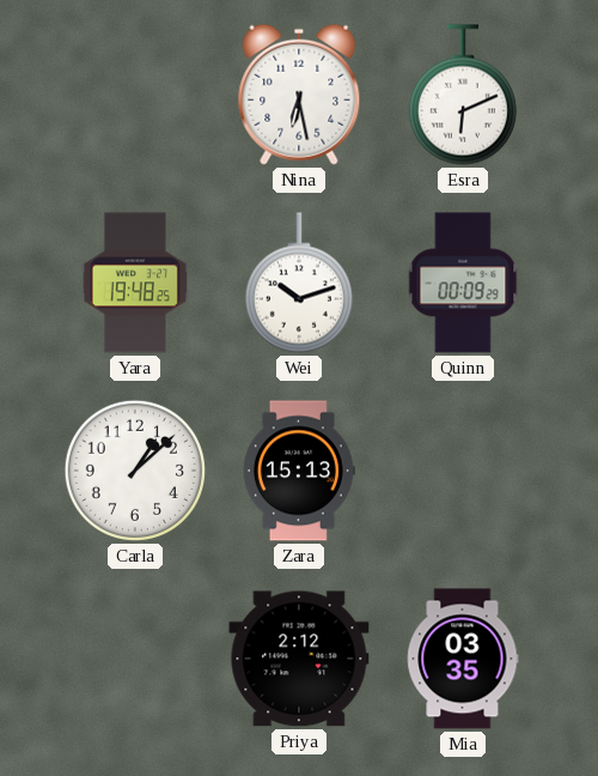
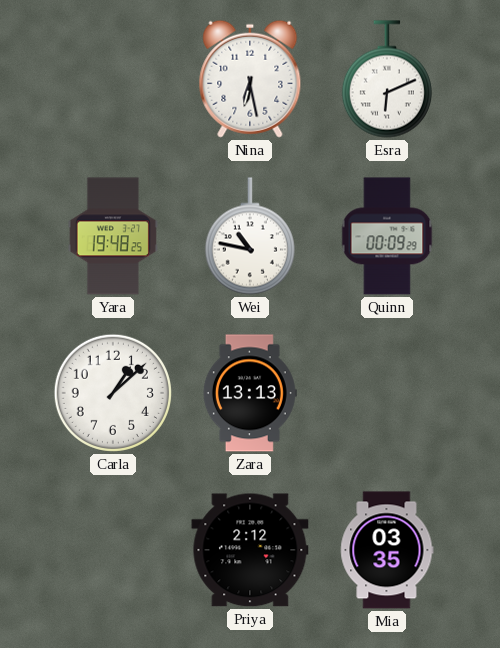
Wei: 10:12 -> 10:47
Zara: 15:13 -> 13:13
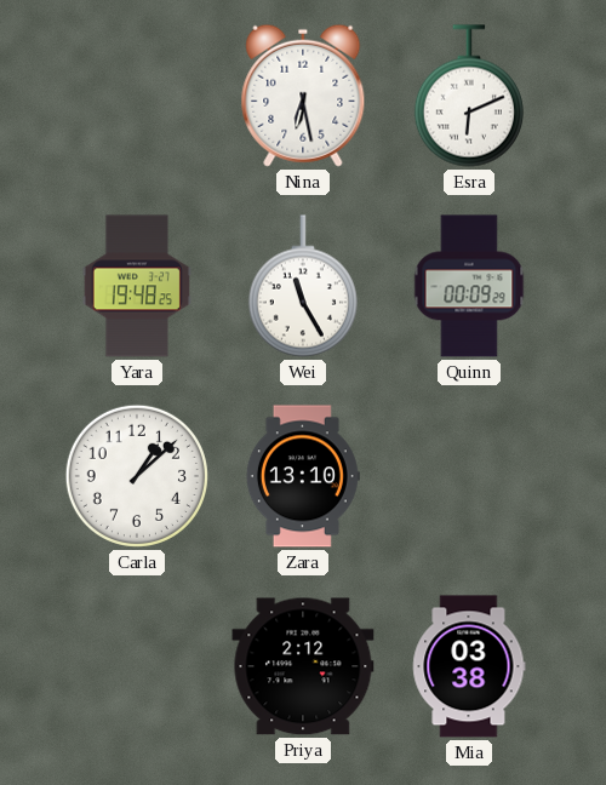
Wei: 10:47 -> 11:25
Zara: 13:13 -> 13:10
Mia: 03:35 -> 03:38
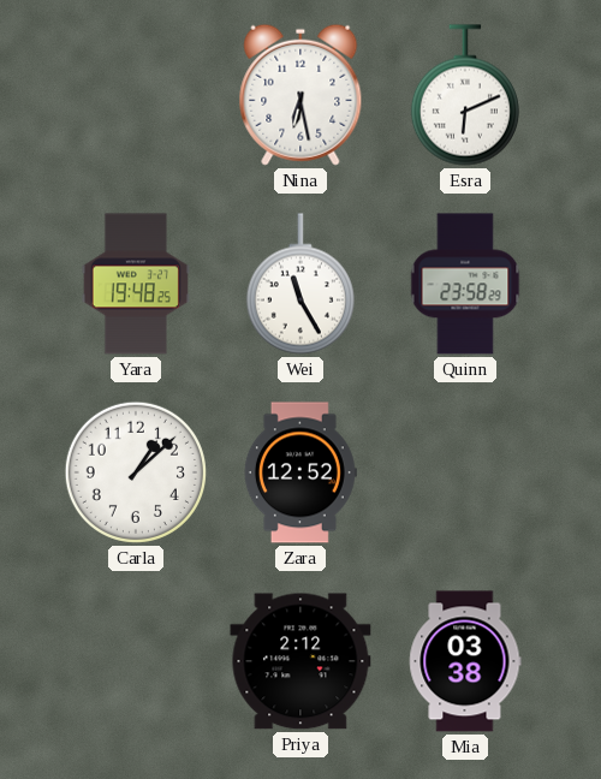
Quinn: 00:09 -> 23:58
Zara: 13:10 -> 12:52
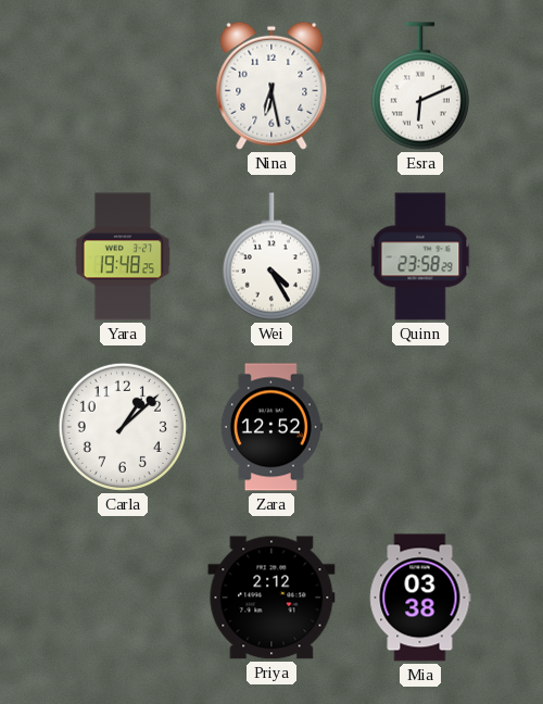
Wei: 11:25 -> 4:25
